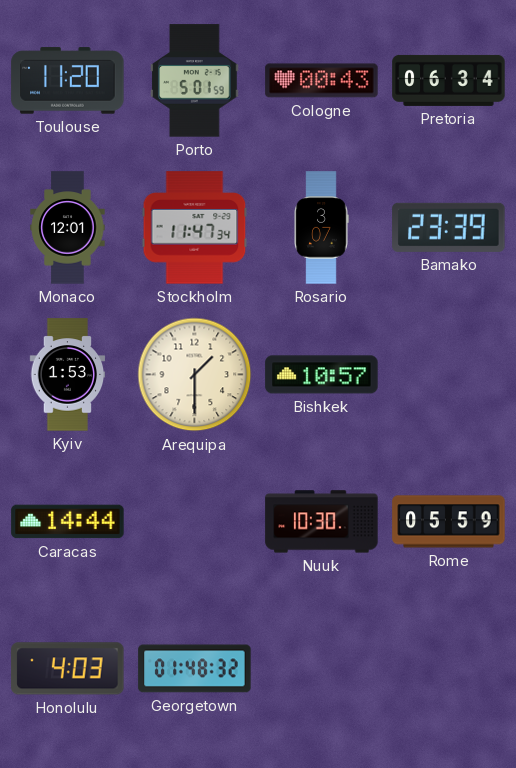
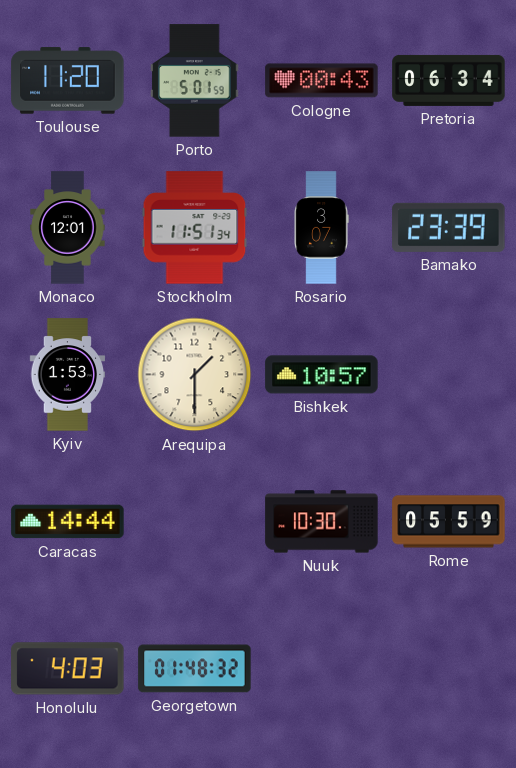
Stockholm: 11:47 -> 11:51
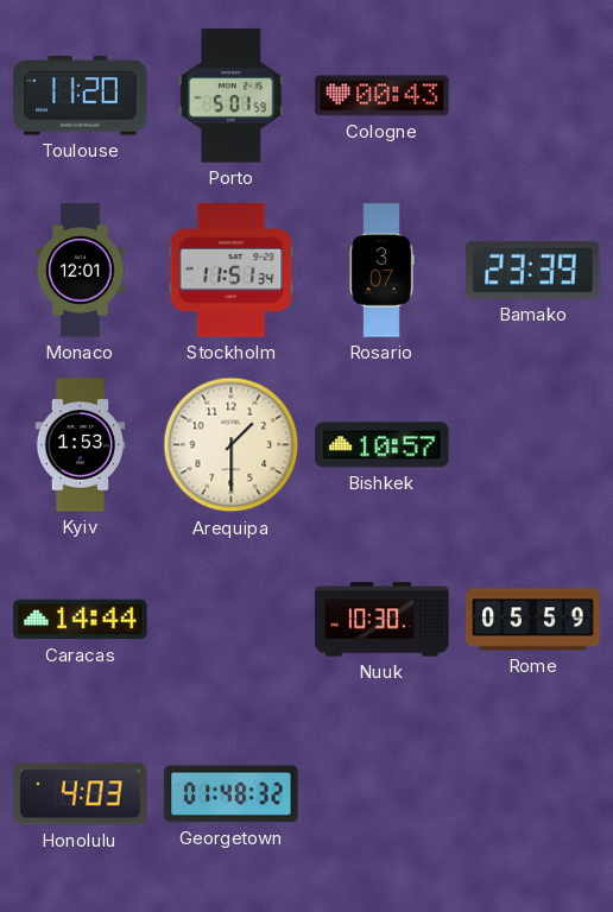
Pretoria: 06:34 -> none
